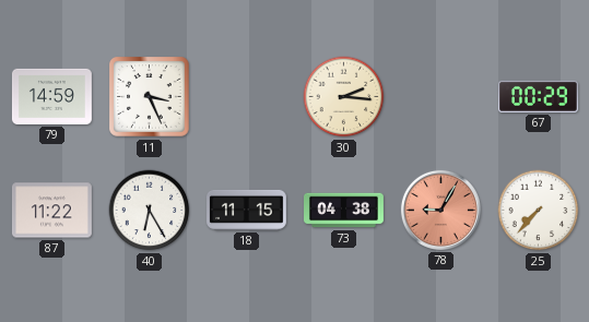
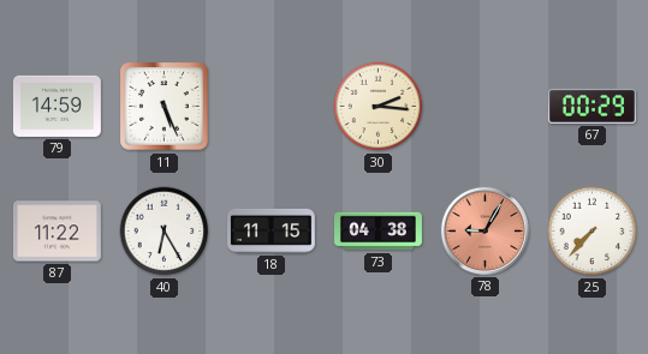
11: 3:26 -> 5:26
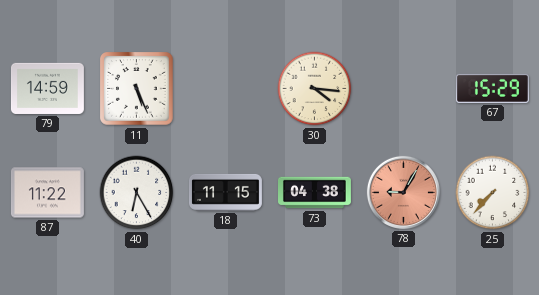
30: 2:16 -> 4:16
67: 00:29 -> 15:29
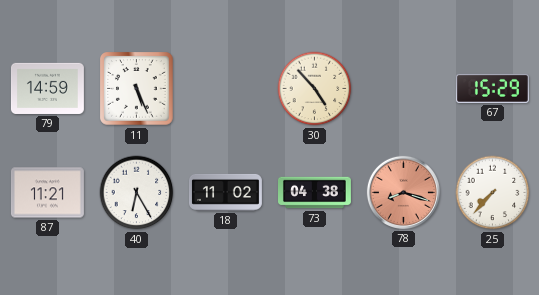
30: 4:16 -> 4:53
87: 11:22 -> 11:21
18: 11:15 -> 11:02
78: 9:05 -> 8:18
